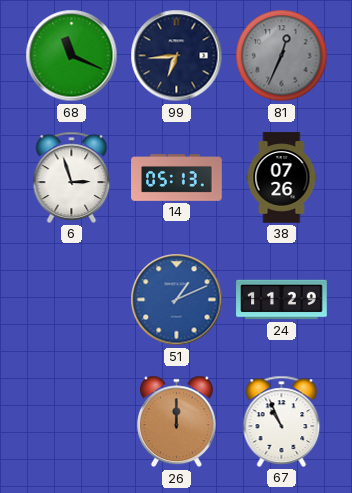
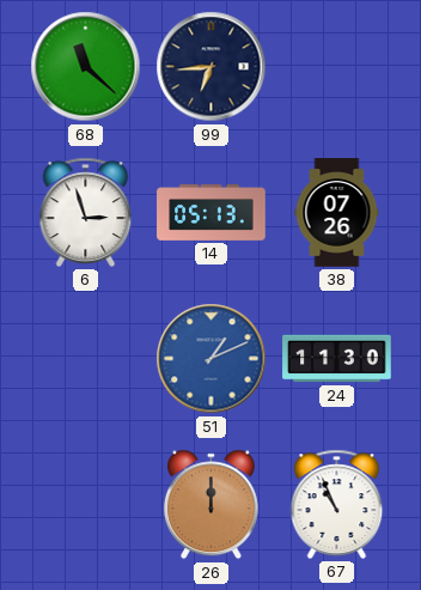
68: 11:19 -> 11:22
81: 12:34 -> none
24: 11:29 -> 11:30
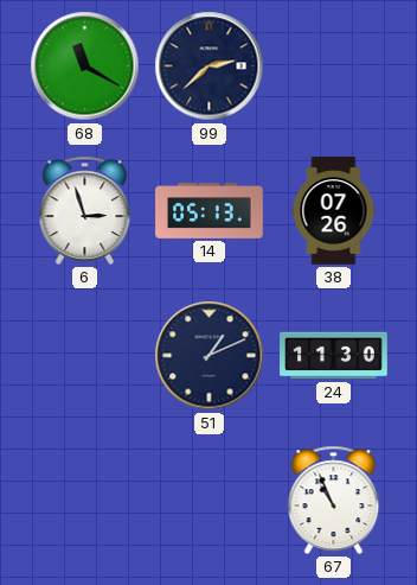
68: 11:22 -> 11:20
99: 6:44 -> 2:38
51 dial: blue -> navy
26: 12:00 -> none
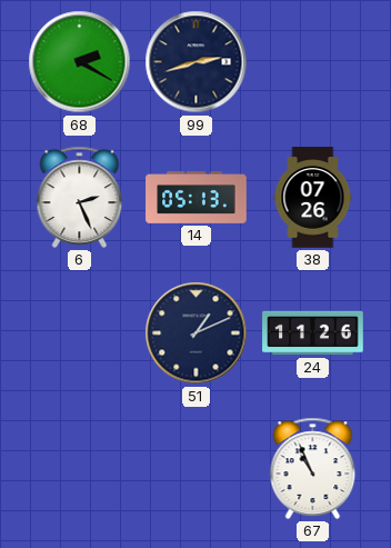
68: 11:20 -> 2:20
99: 2:38 -> 2:42
6: 2:57 -> 2:26
24: 11:30 -> 11:26
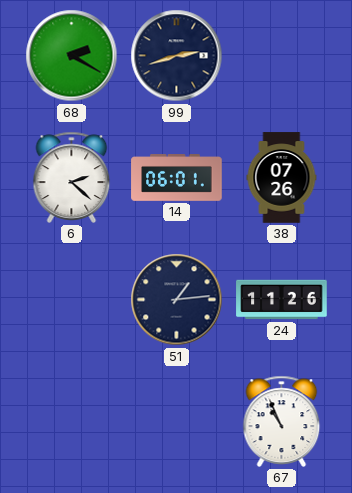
6: 2:26 -> 2:22
14: 05:13 -> 06:01
51: 1:11 -> 1:14
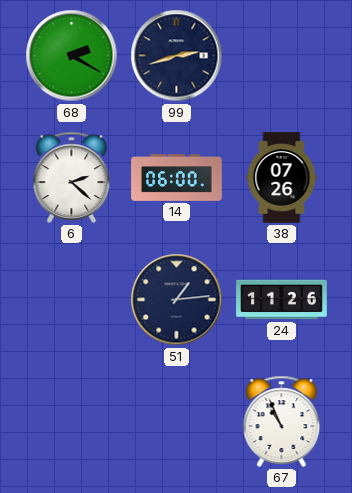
14: 06:01 -> 06:00
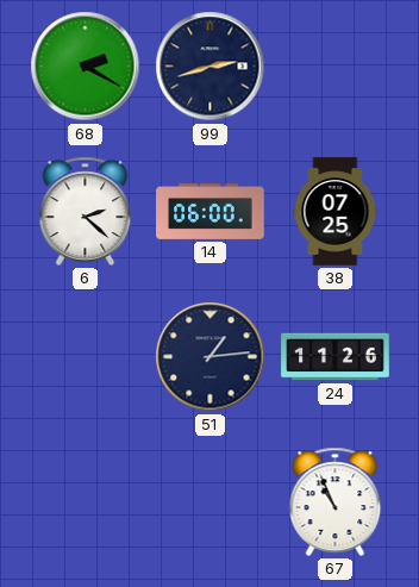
38: 07:26 -> 07:25
